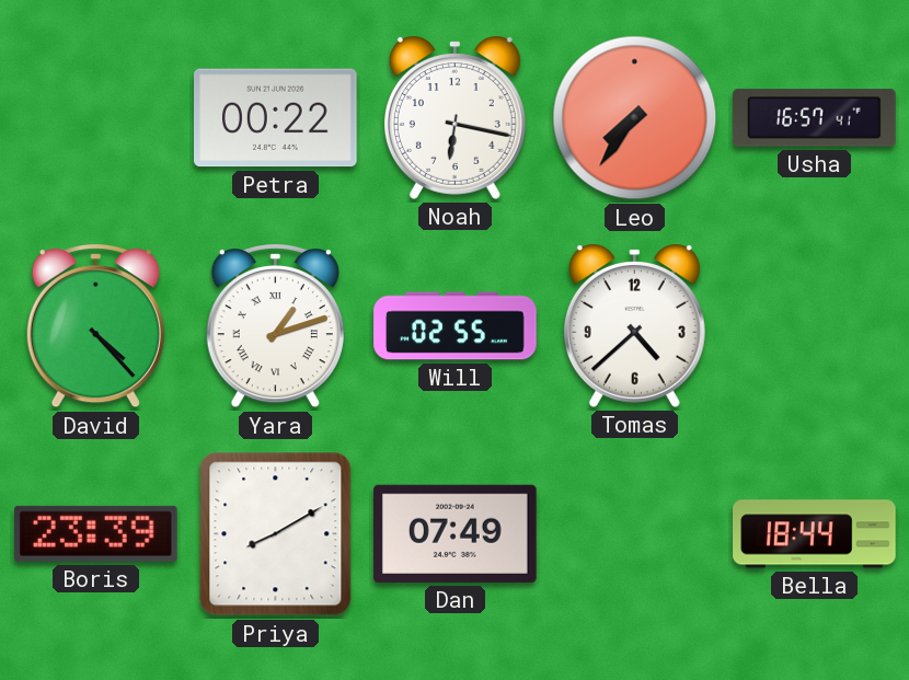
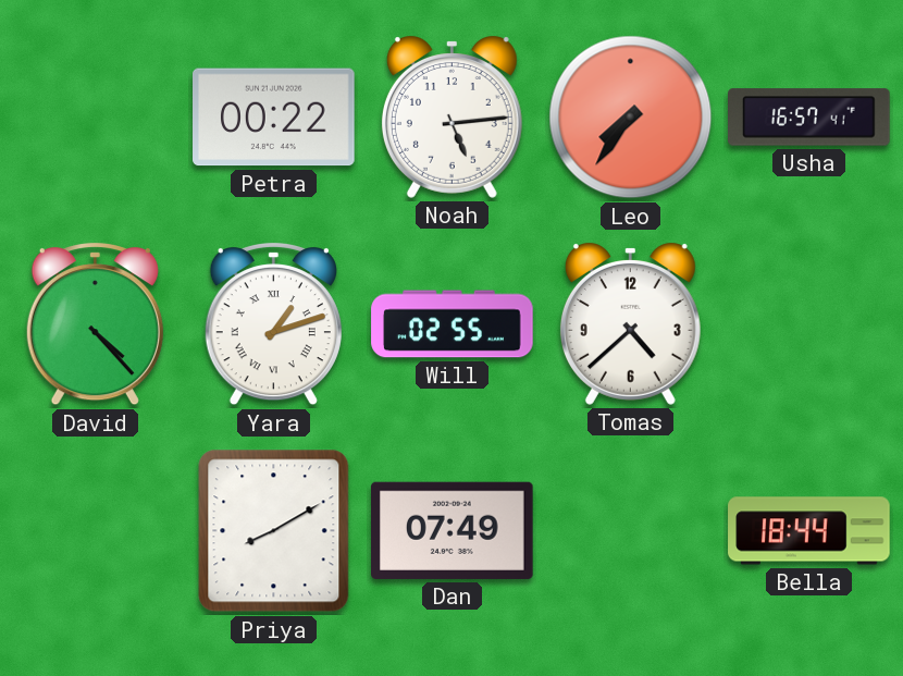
Noah: 6:17 -> 5:14
Boris: 23:39 -> none
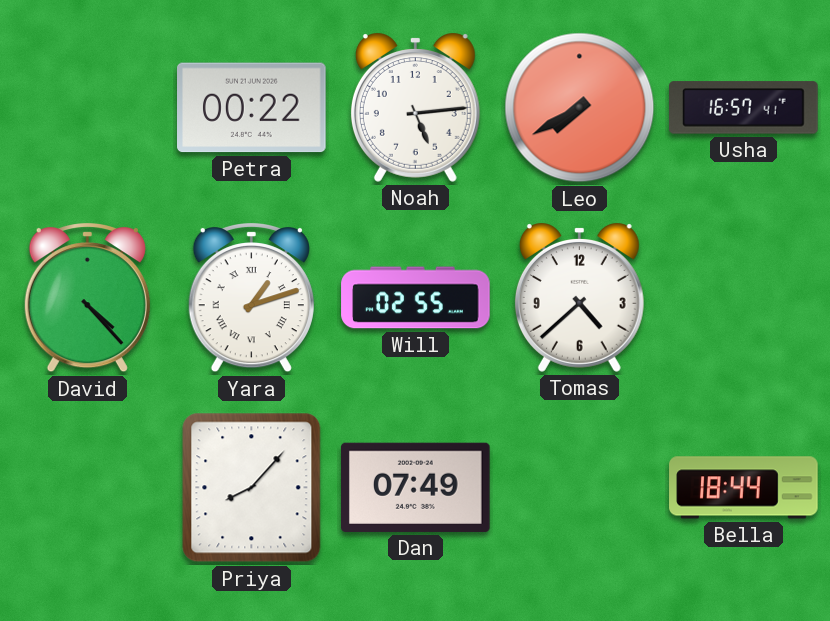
Leo: 7:36 -> 7:40
Priya: 8:10 -> 8:07
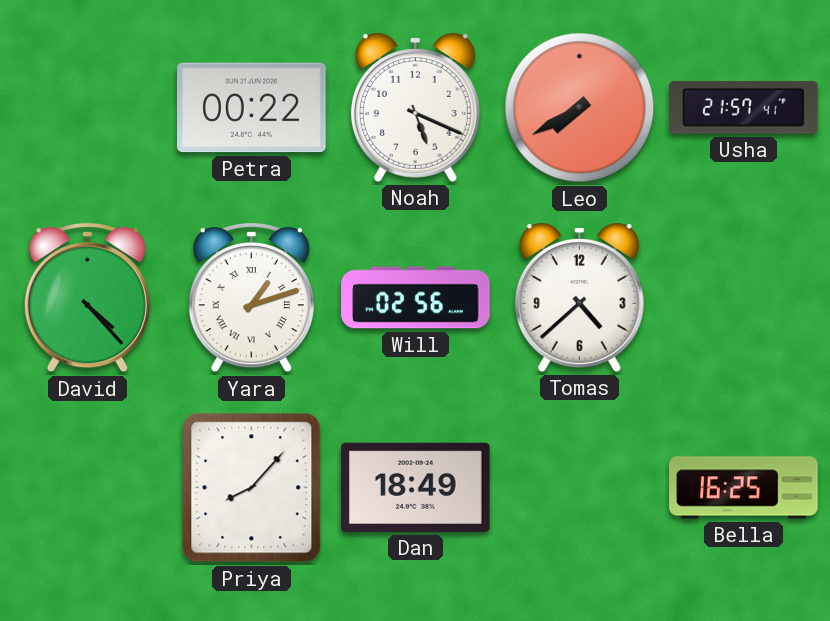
Noah: 5:14 -> 5:19
Usha: 16:57 -> 21:57
Will: 02:55 -> 02:56
Dan: 07:49 -> 18:49
Bella: 18:44 -> 16:25
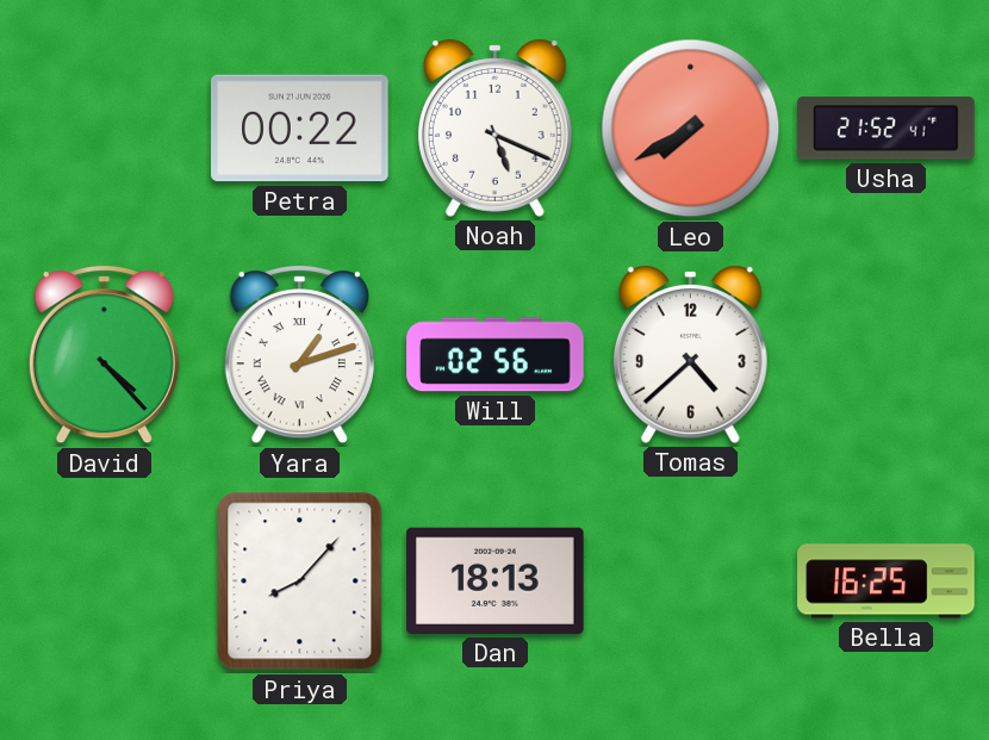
Usha: 21:57 -> 21:52
Dan: 18:49 -> 18:13
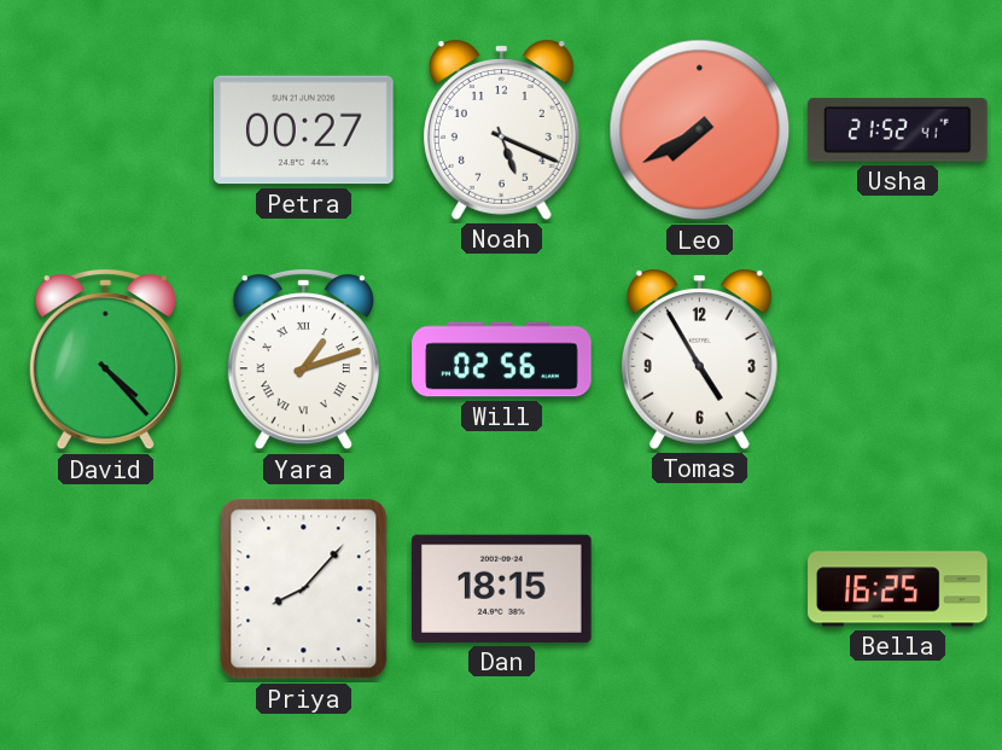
Petra: 00:22 -> 00:27
Tomas: 4:38 -> 4:55
Dan: 18:13 -> 18:15
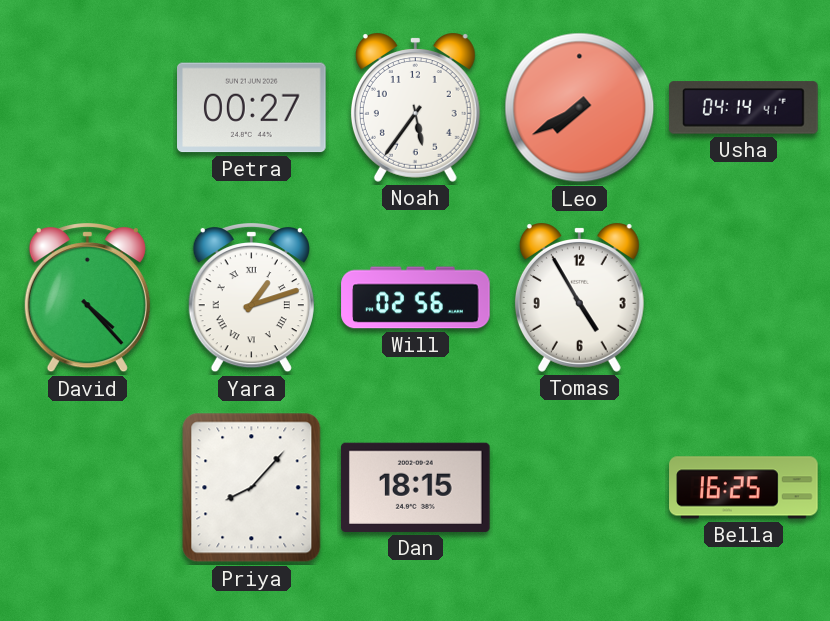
Noah: 5:19 -> 5:36
Usha: 21:52 -> 04:14
